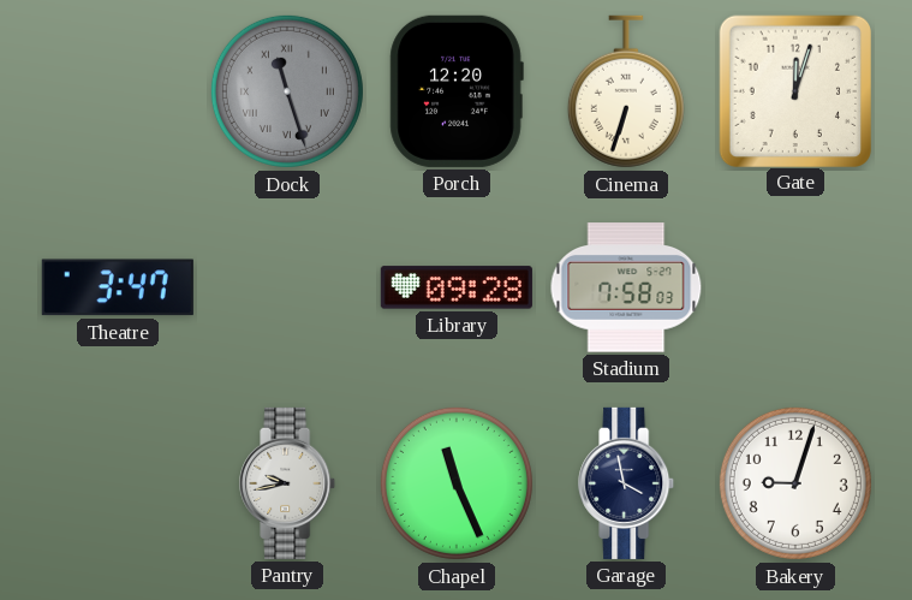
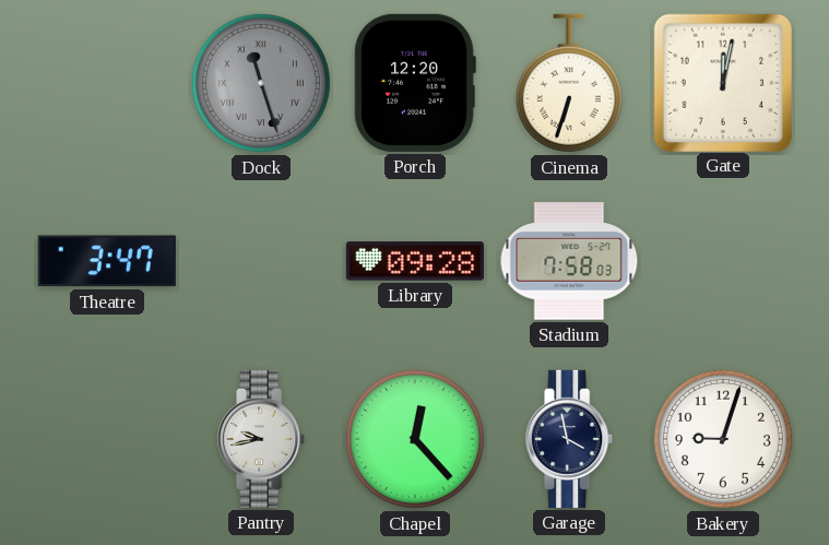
Gate: 12:03 -> 12:02
Chapel: 11:26 -> 12:23
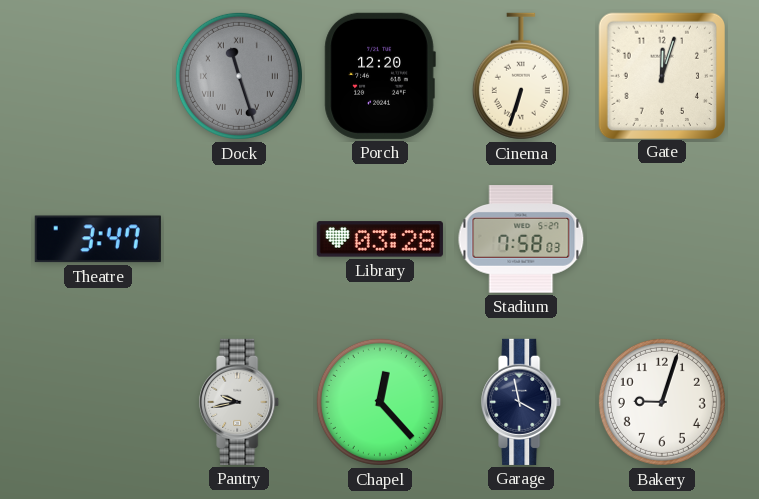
Gate: 12:02 -> 12:03
Library: 09:28 -> 03:28
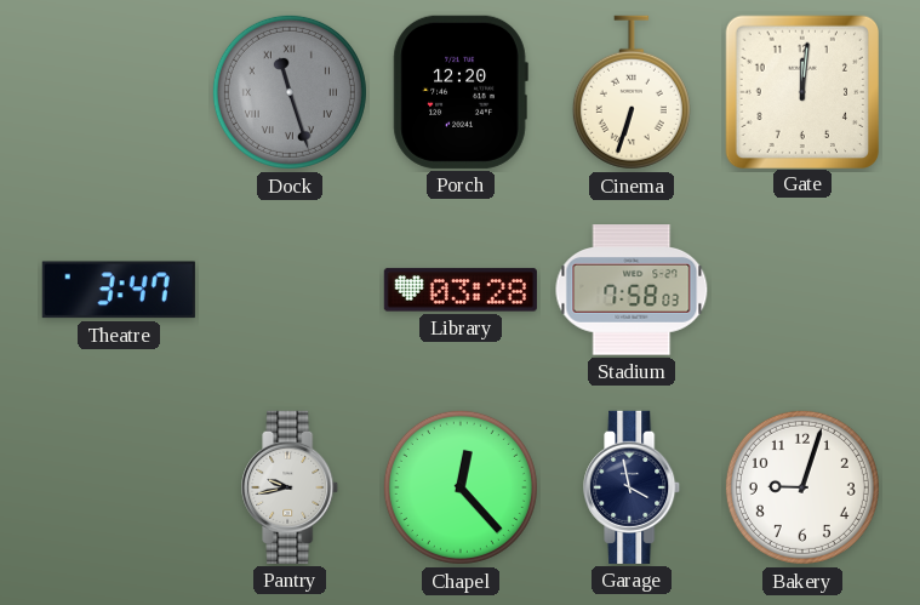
Gate: 12:03 -> 12:01
